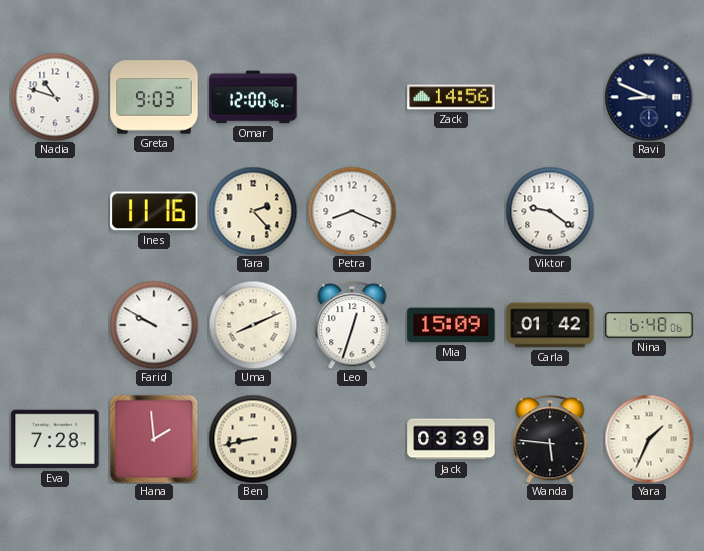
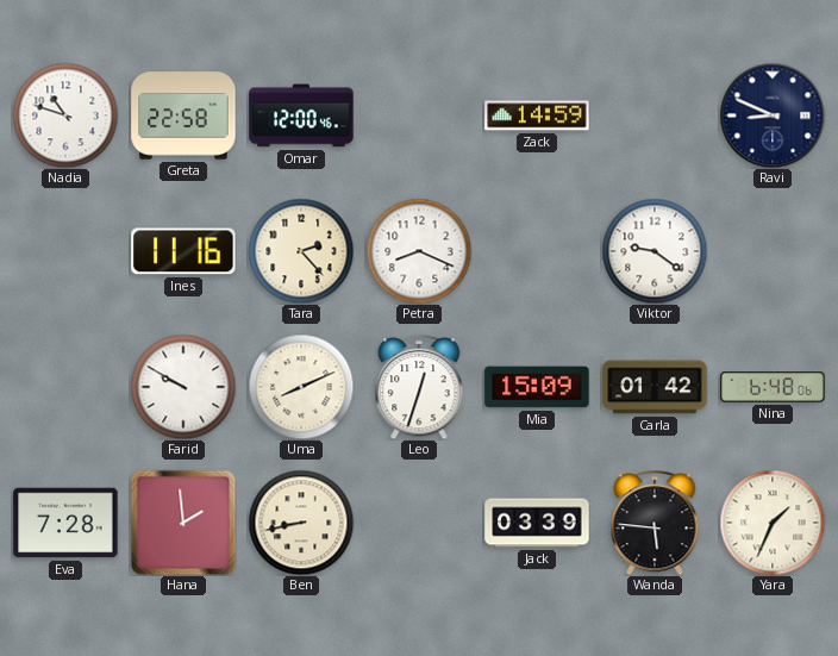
Greta: 9:03 -> 22:58
Zack: 14:56 -> 14:59
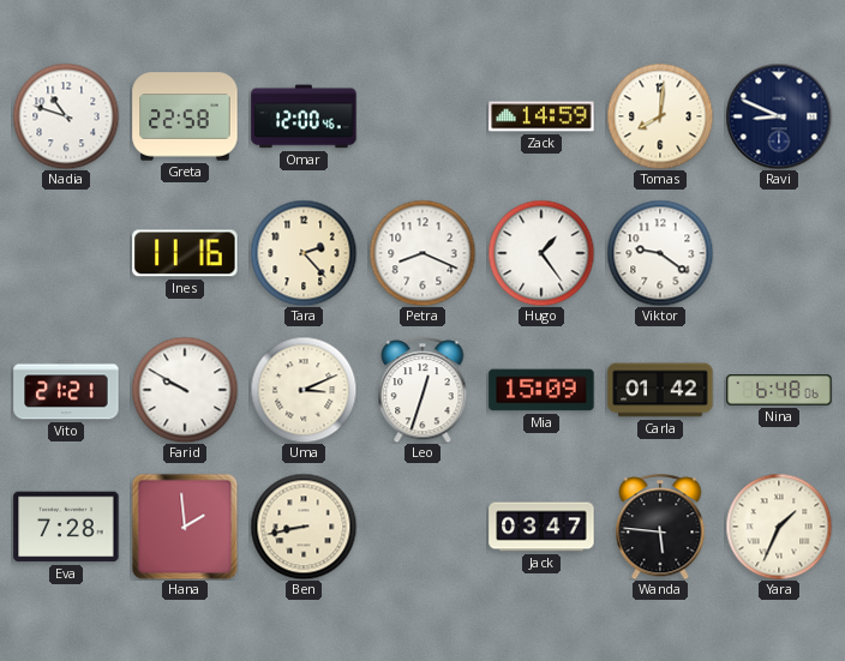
Tomas: none -> 8:01
Hugo: none -> 1:24
Vito: none -> 21:21
Uma: 8:11 -> 3:11
Jack: 03:39 -> 03:47
